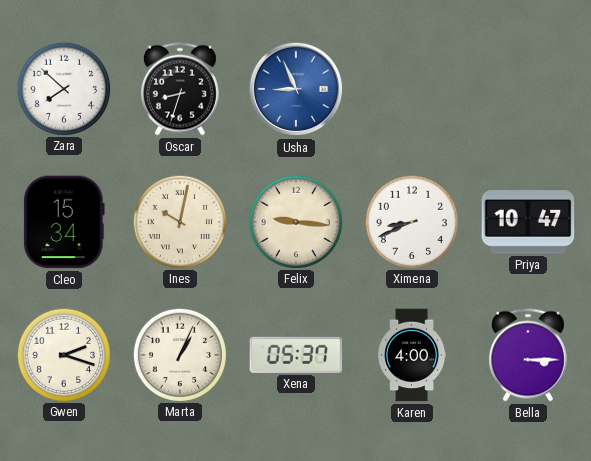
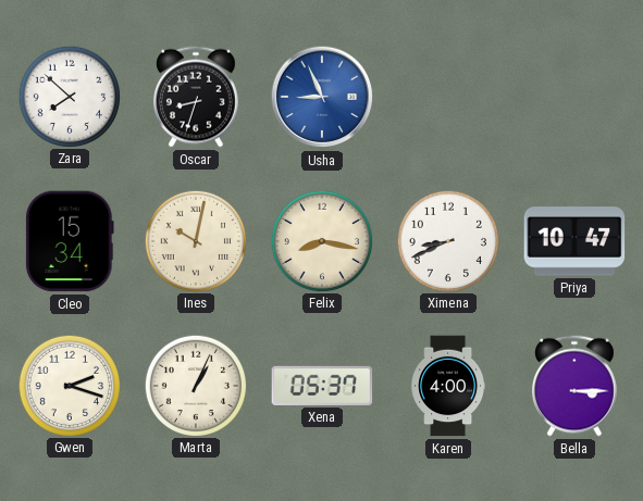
Felix: 9:16 -> 8:17
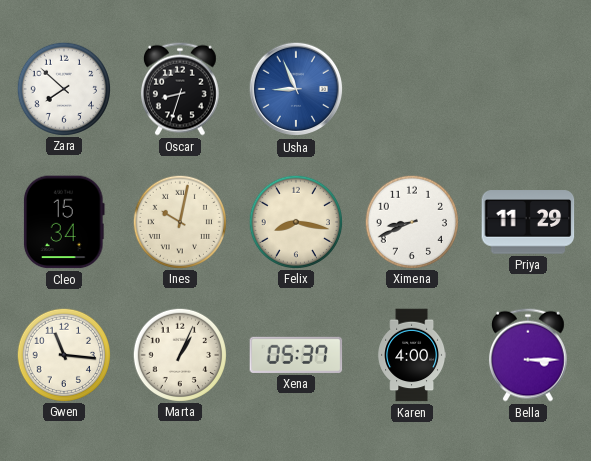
Priya: 10:47 -> 11:29
Gwen: 2:18 -> 11:16
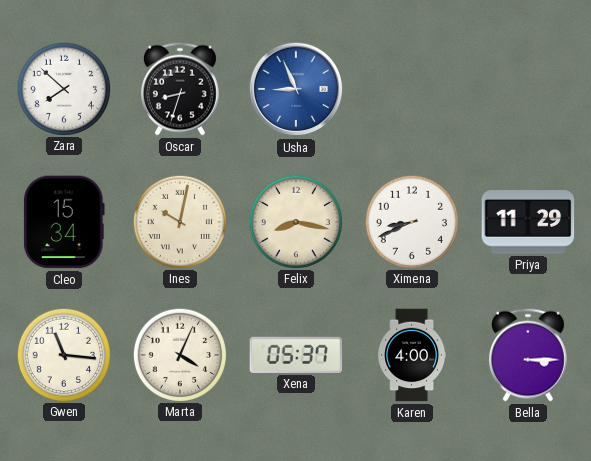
Marta: 1:04 -> 4:04
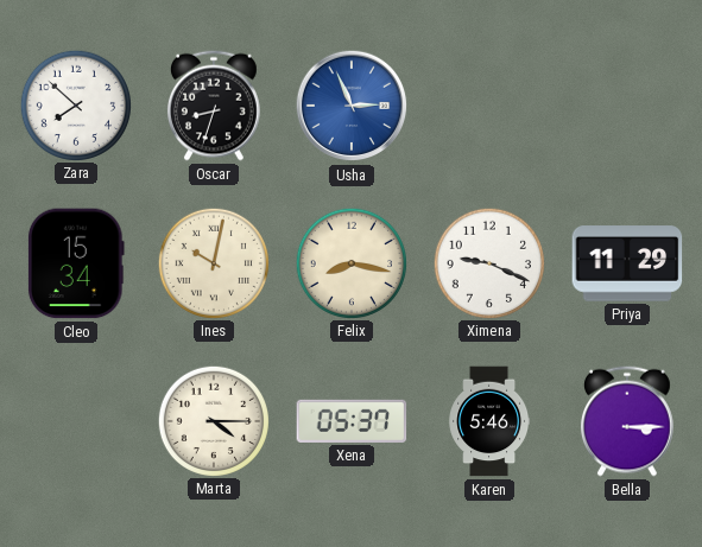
Usha: 8:56 -> 2:56
Ximena: 8:41 -> 9:19
Gwen: 11:16 -> none
Marta: 4:04 -> 4:15
Karen: 4:00 -> 5:46
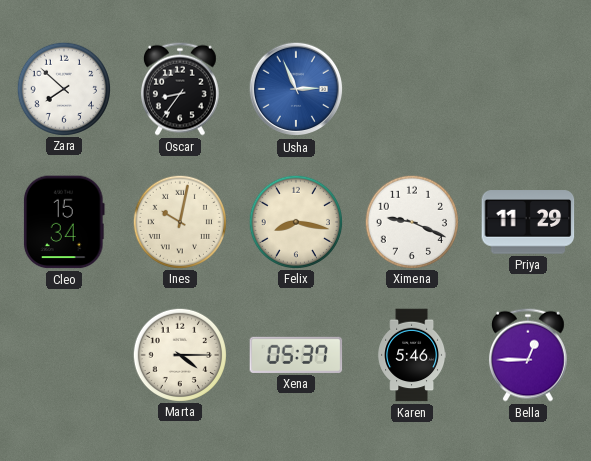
Oscar: 8:33 -> 8:36
Bella: 3:15 -> 12:45
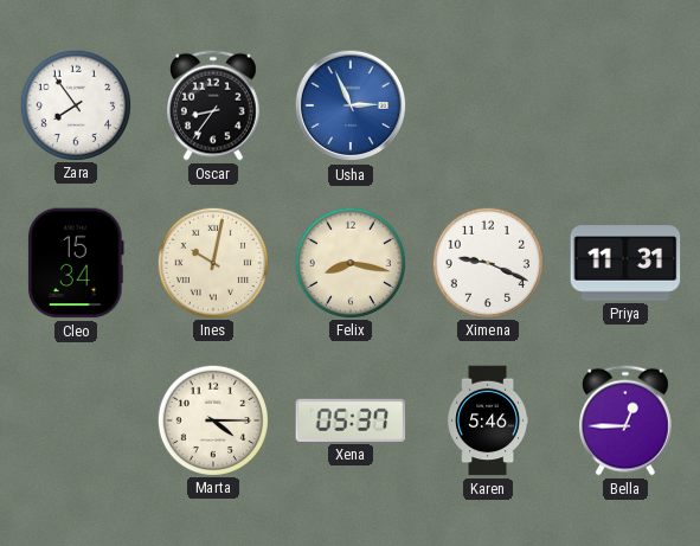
Zara: 7:52 -> 7:54
Priya: 11:29 -> 11:31
